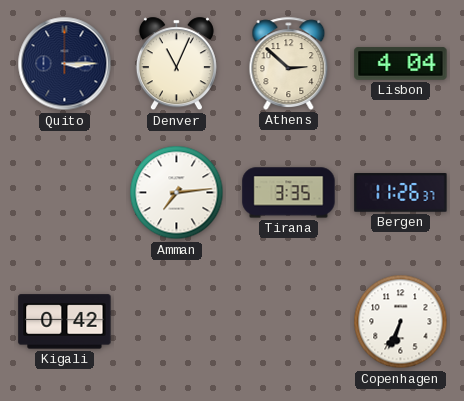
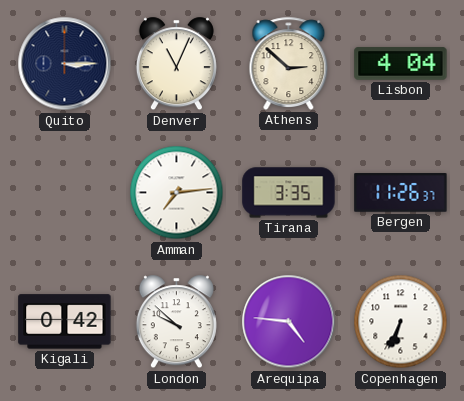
London: none -> 9:52
Arequipa: none -> 4:46
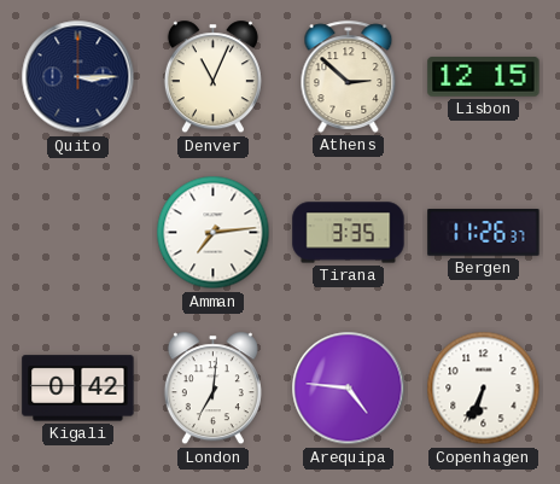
Lisbon: 4:04 -> 12:15
London: 9:52 -> 7:01
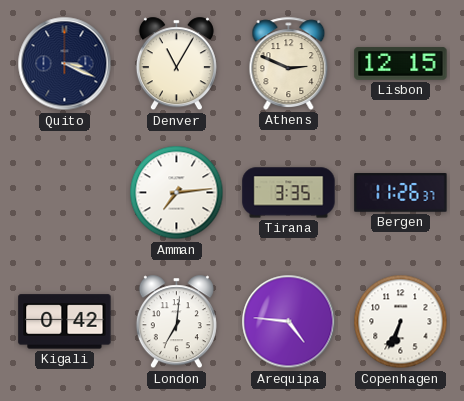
Quito: 3:15 -> 3:19
Denver: 11:04 -> 11:05
Athens: 2:52 -> 2:49
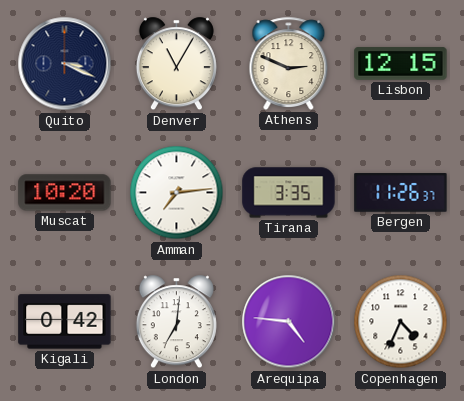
Muscat: none -> 10:20
Copenhagen: 6:34 -> 4:34
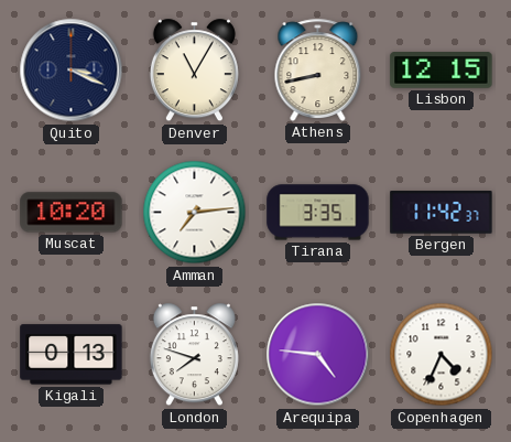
Athens: 2:49 -> 8:43
Bergen: 11:26 -> 11:42
Kigali: 0:42 -> 0:13
London: 7:01 -> 7:48
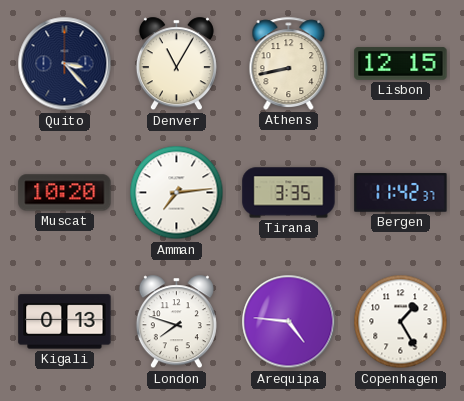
Quito: 3:19 -> 3:23
Copenhagen: 4:34 -> 1:25
